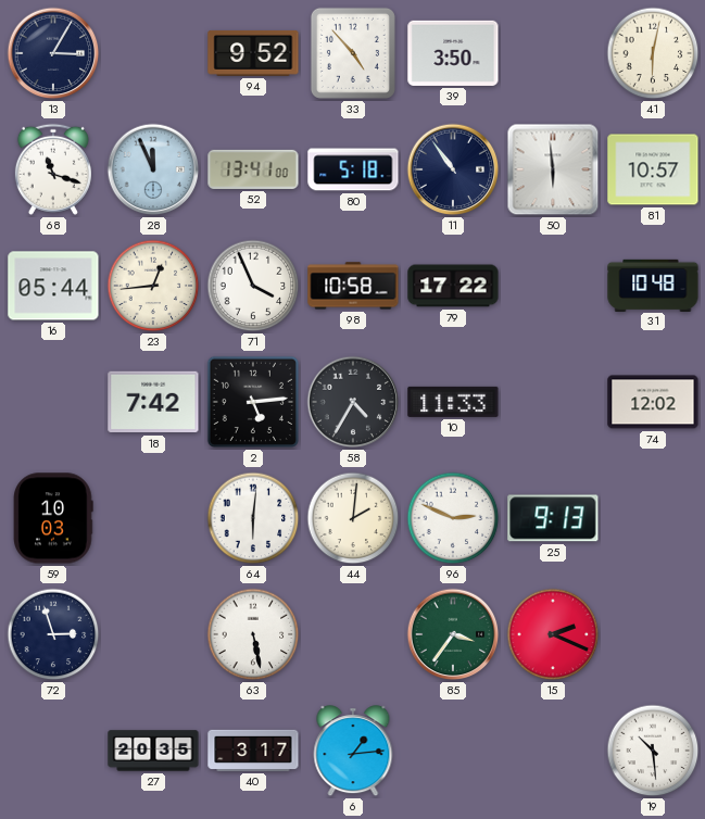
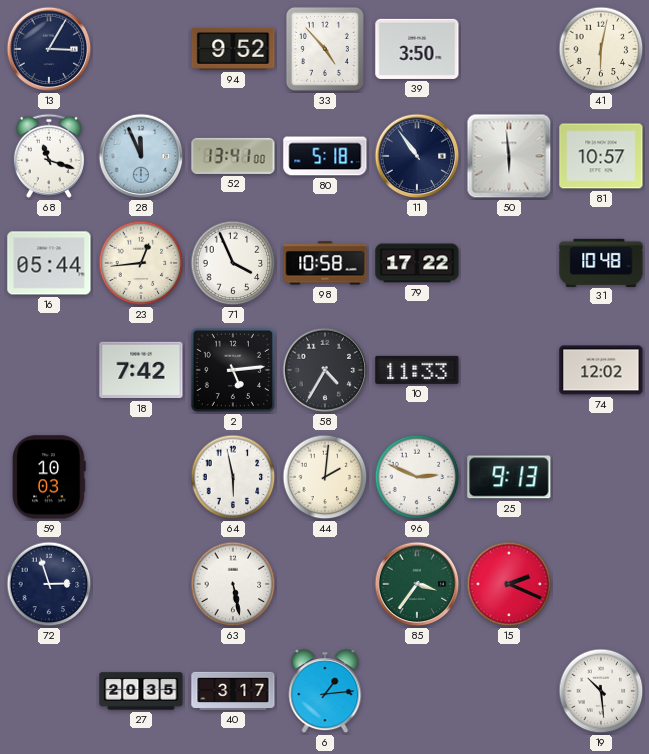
64: 6:01 -> 5:58
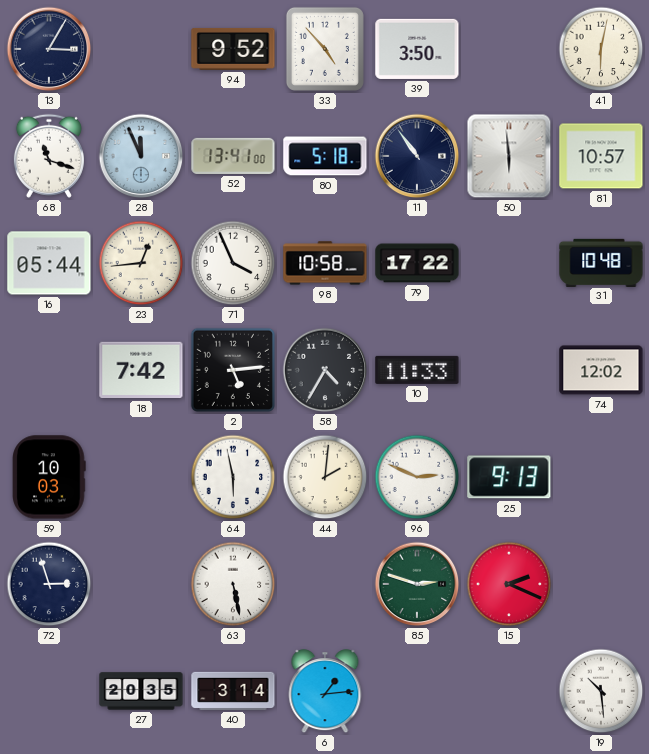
85: 3:36 -> 2:48
40: 3:17 -> 3:14
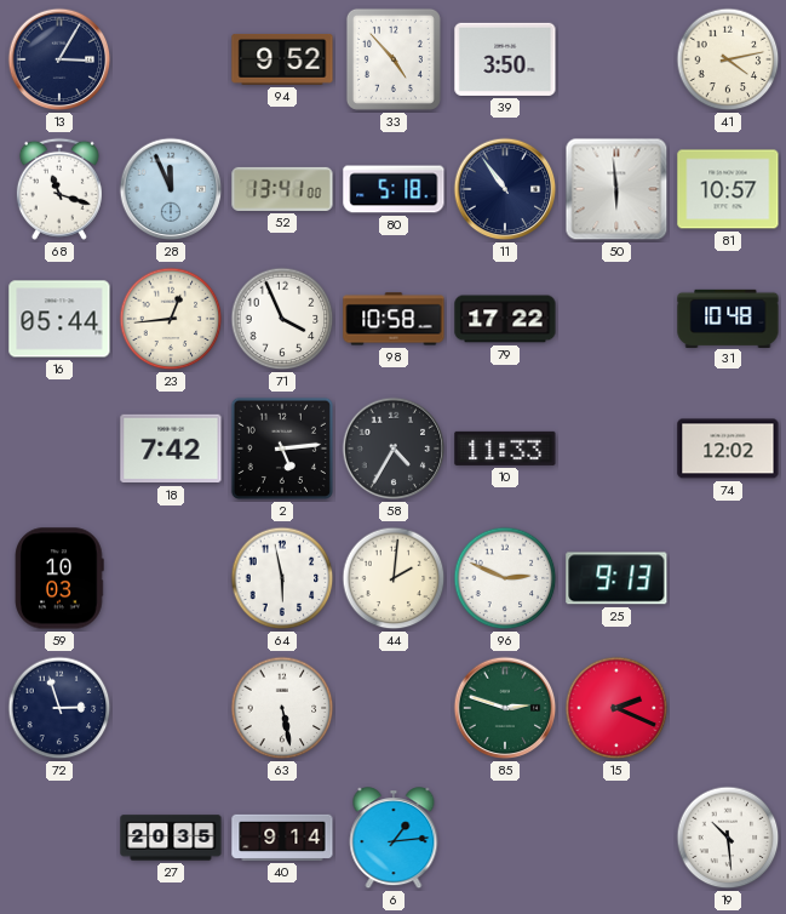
41: 6:02 -> 4:13
40: 3:14 -> 9:14
